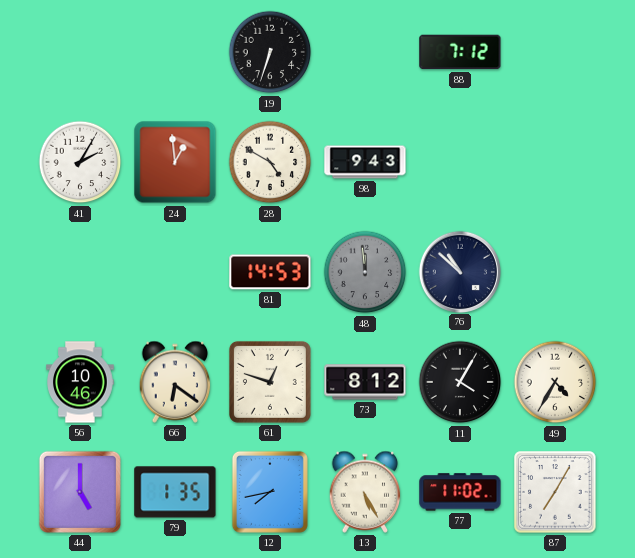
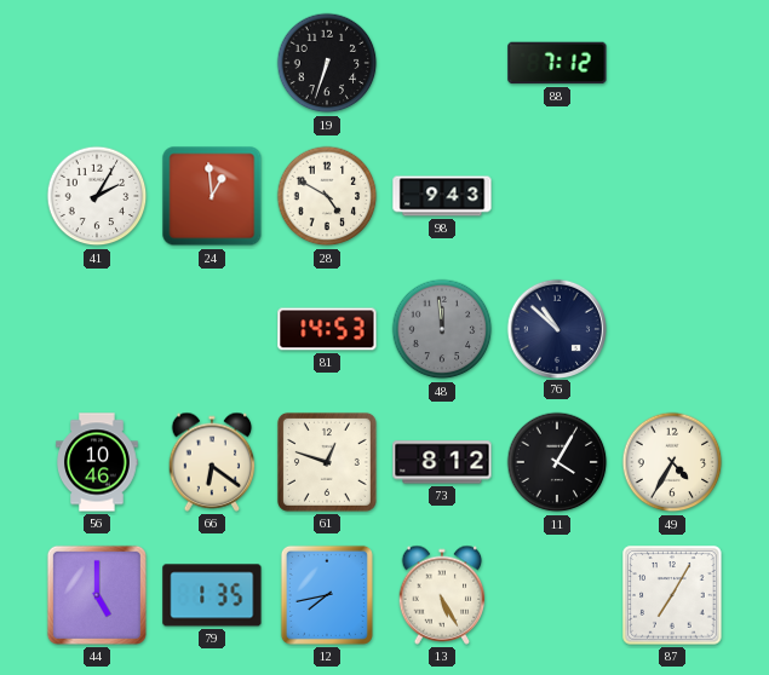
77: 11:02 -> none
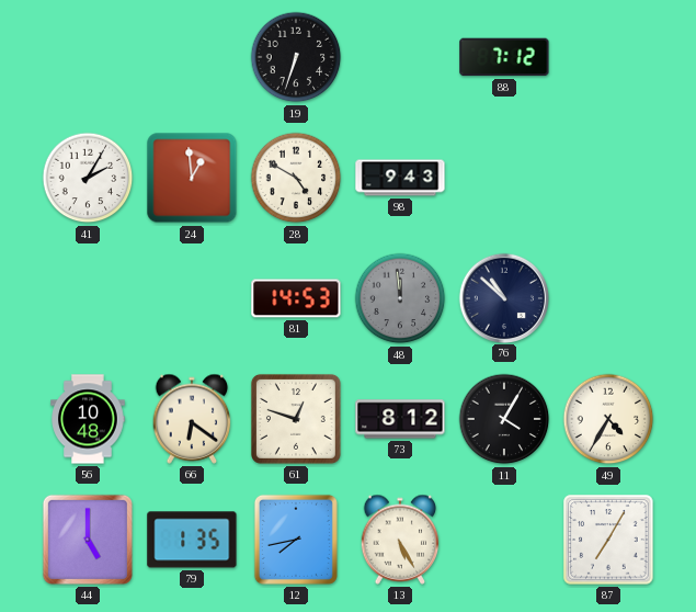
56: 10:46 -> 10:48
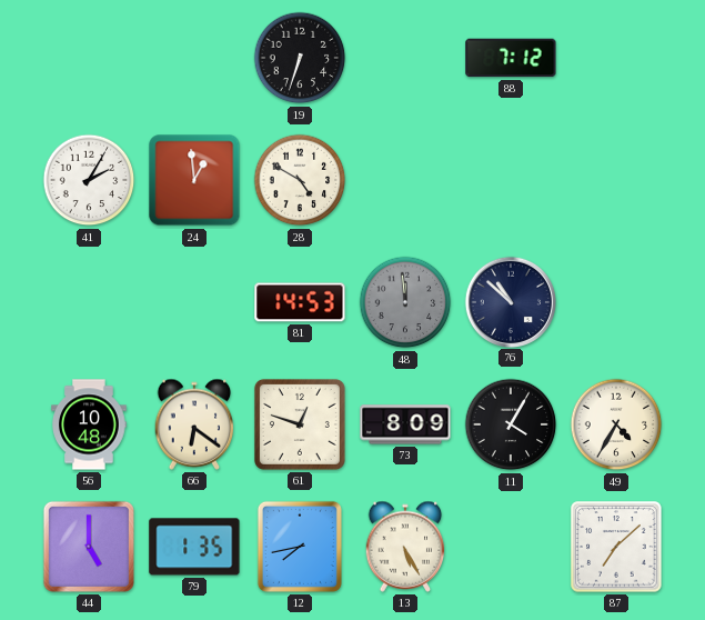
98: 9:43 -> none
73: 8:12 -> 8:09
87: 7:05 -> 7:08
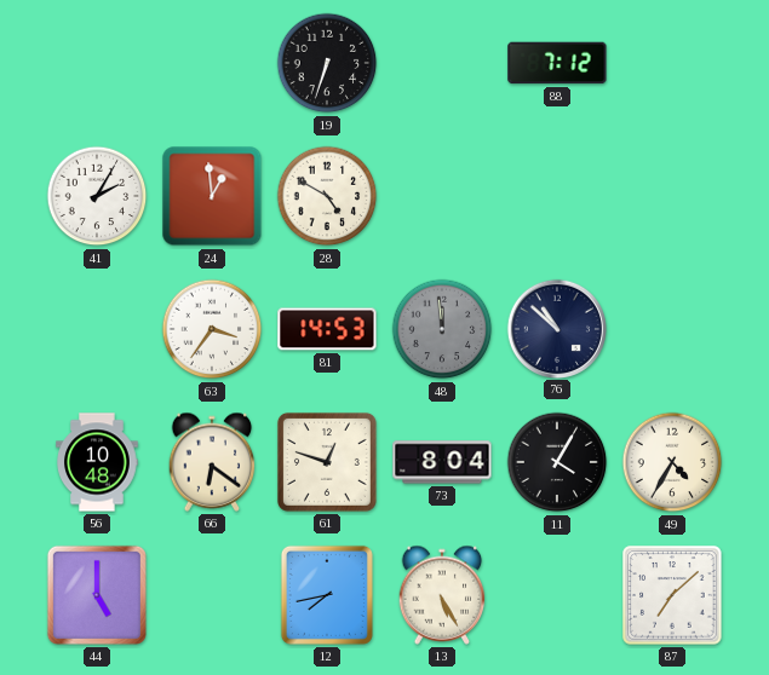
63: none -> 3:36
73: 8:09 -> 8:04
79: 1:35 -> none
